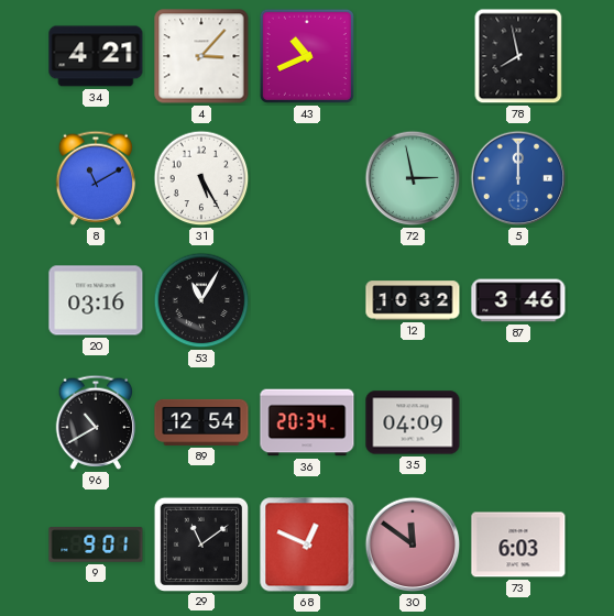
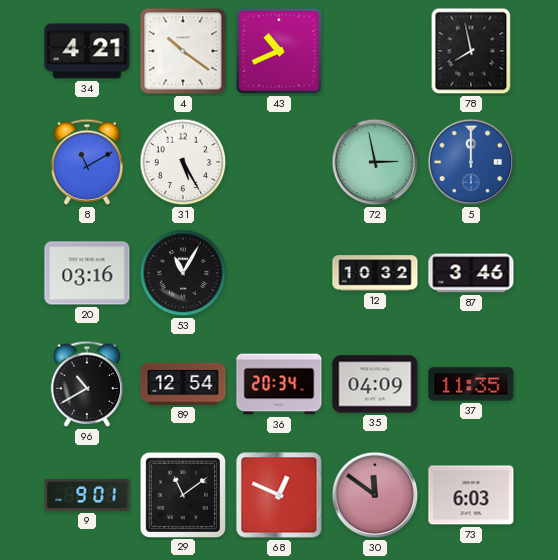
4: 3:07 -> 10:21
37: none -> 11:35
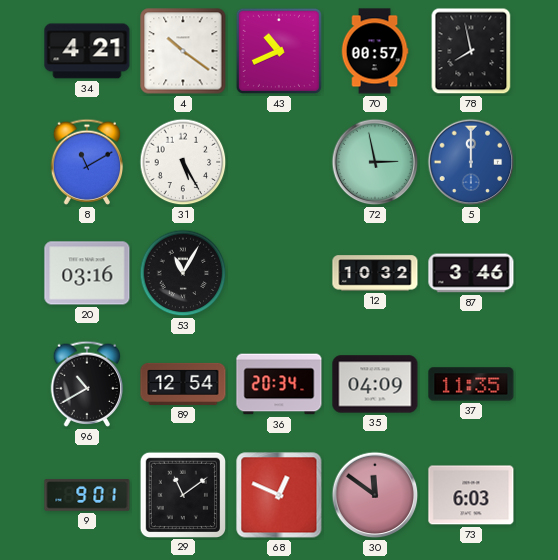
70: none -> 00:57
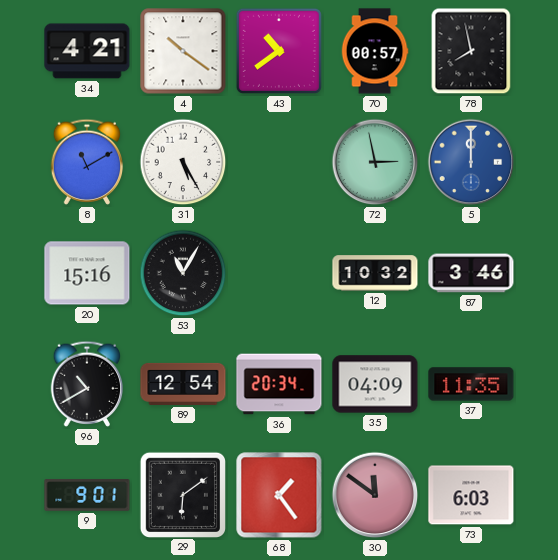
43: 10:41 -> 10:39
20: 03:16 -> 15:16
29: 11:09 -> 6:09
68: 12:49 -> 1:24
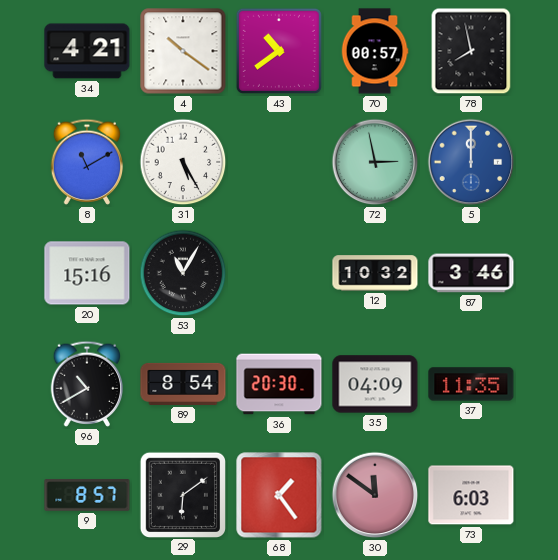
89: 12:54 -> 8:54
36: 20:34 -> 20:30
9: 9:01 -> 8:57
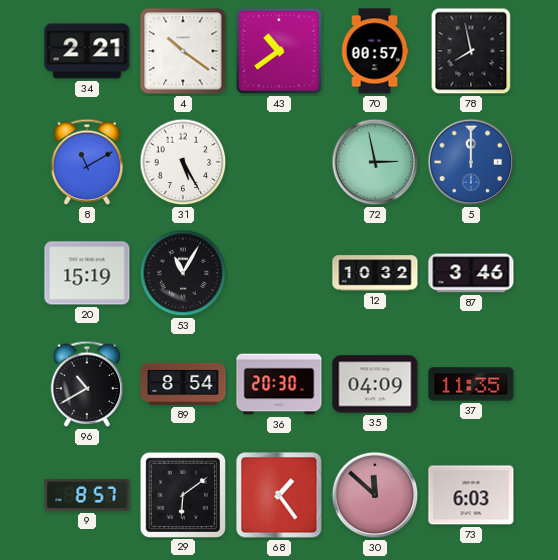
34: 4:21 -> 2:21
20: 15:16 -> 15:19
30: 11:51 -> 11:52
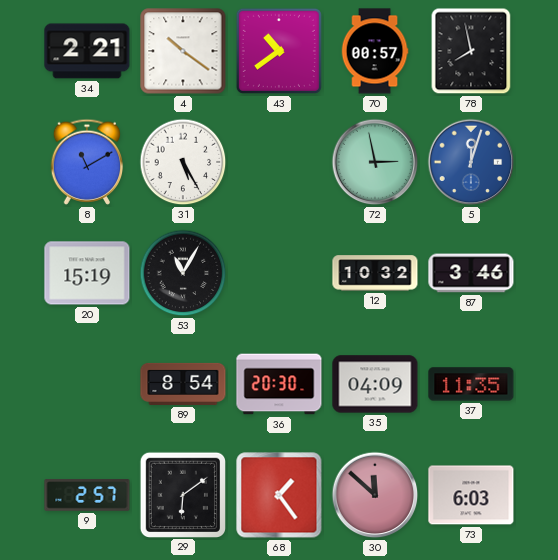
5: 12:00 -> 12:03
96: 10:40 -> none
9: 8:57 -> 2:57
